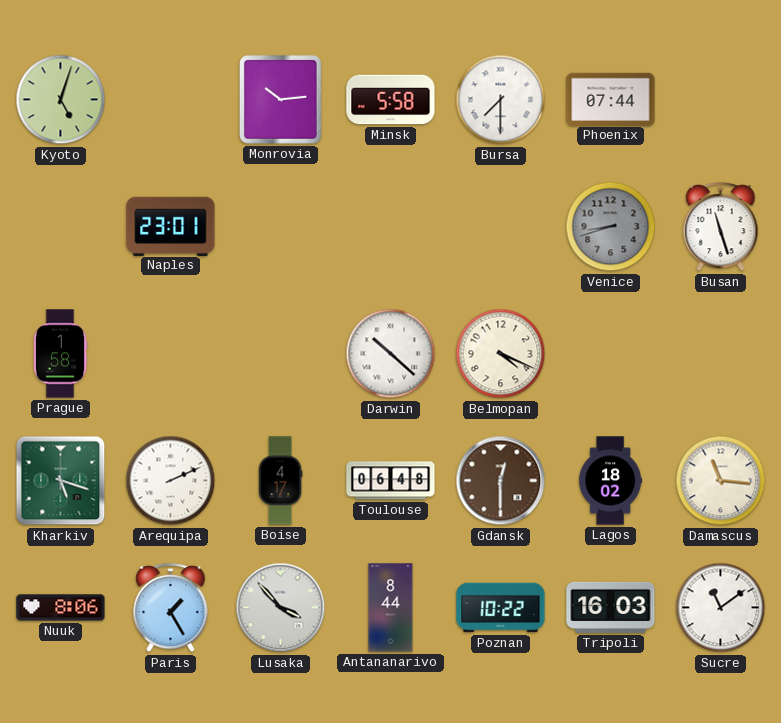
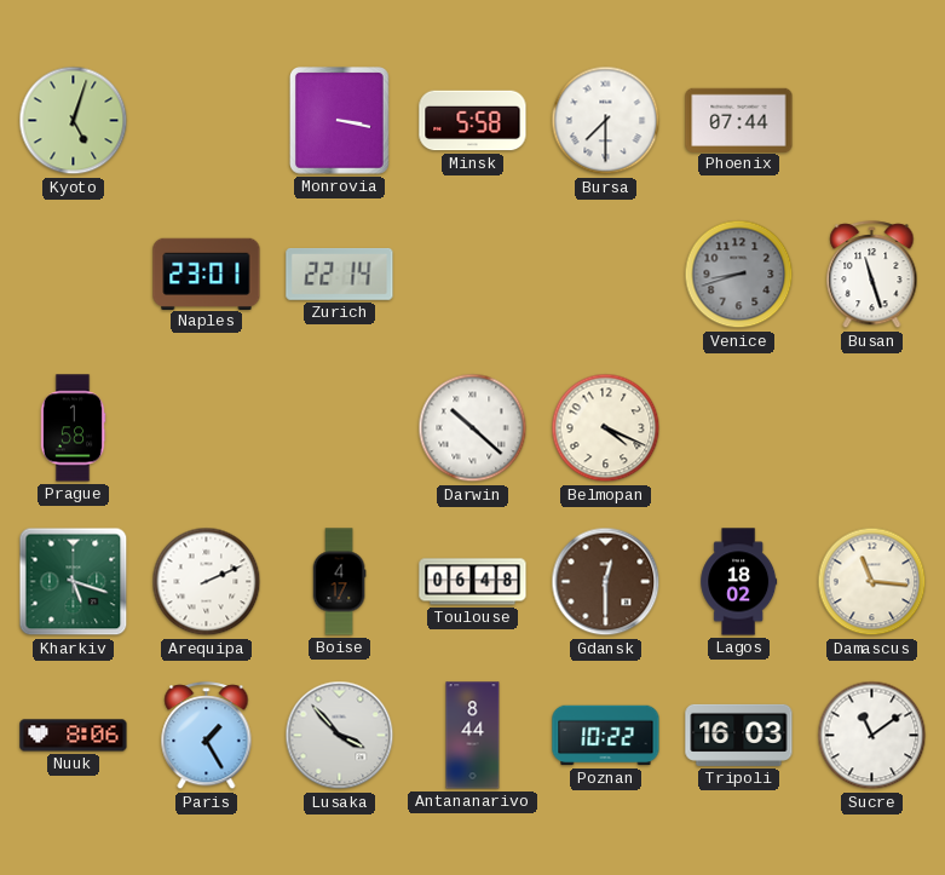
Monrovia: 10:14 -> 3:17
Zurich: none -> 22:14
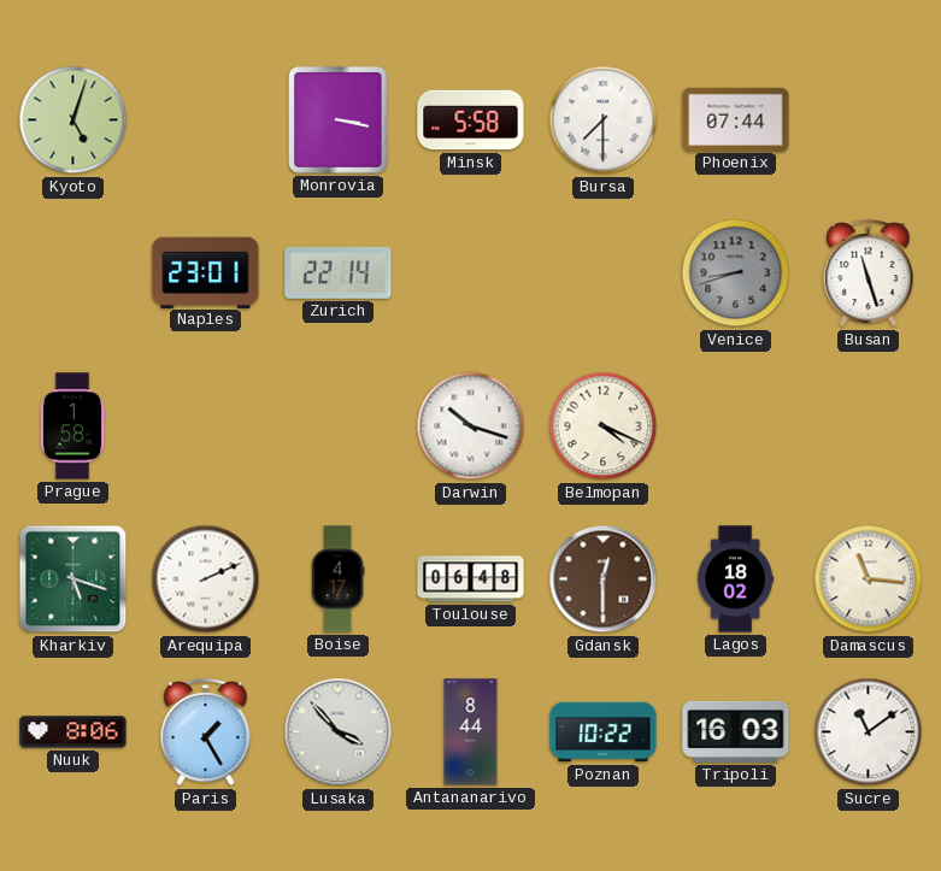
Darwin: 10:22 -> 10:18
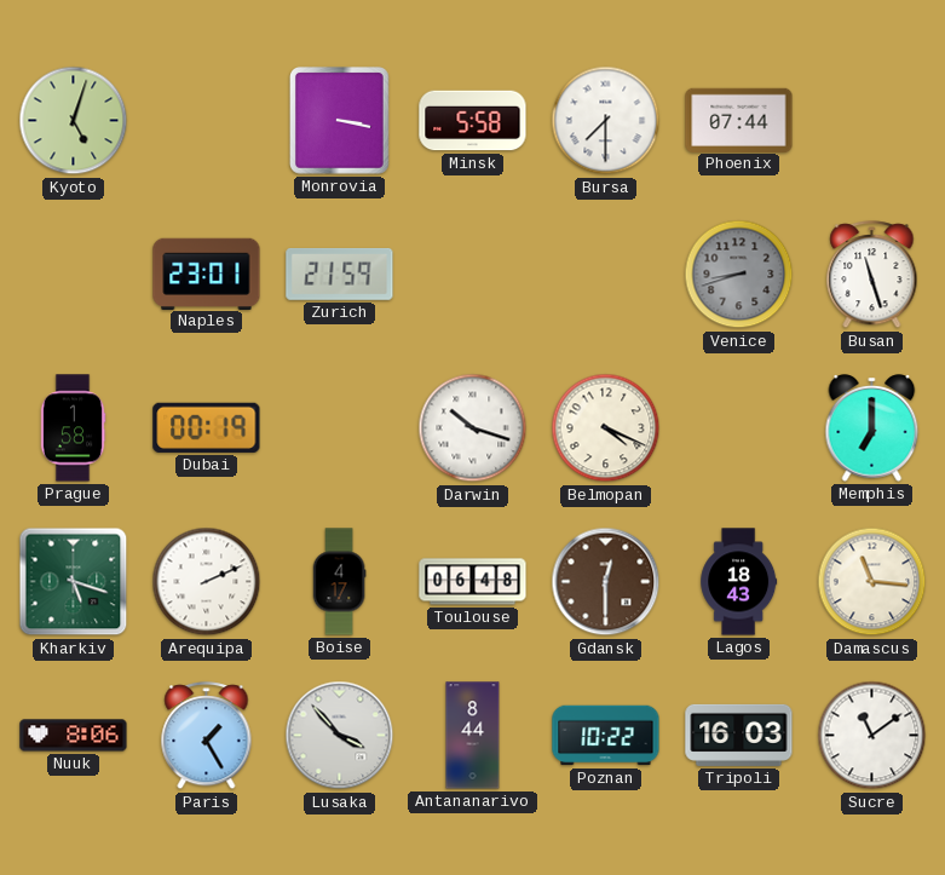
Zurich: 22:14 -> 21:59
Dubai: none -> 00:19
Memphis: none -> 7:00
Lagos: 18:02 -> 18:43
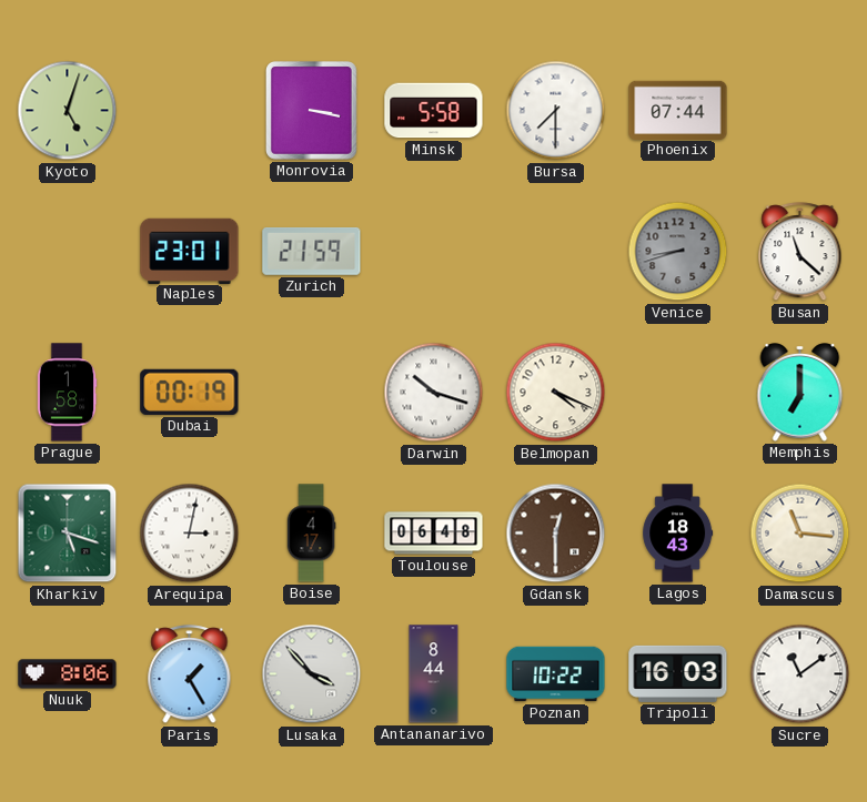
Busan: 11:27 -> 11:22
Arequipa: 2:11 -> 3:02
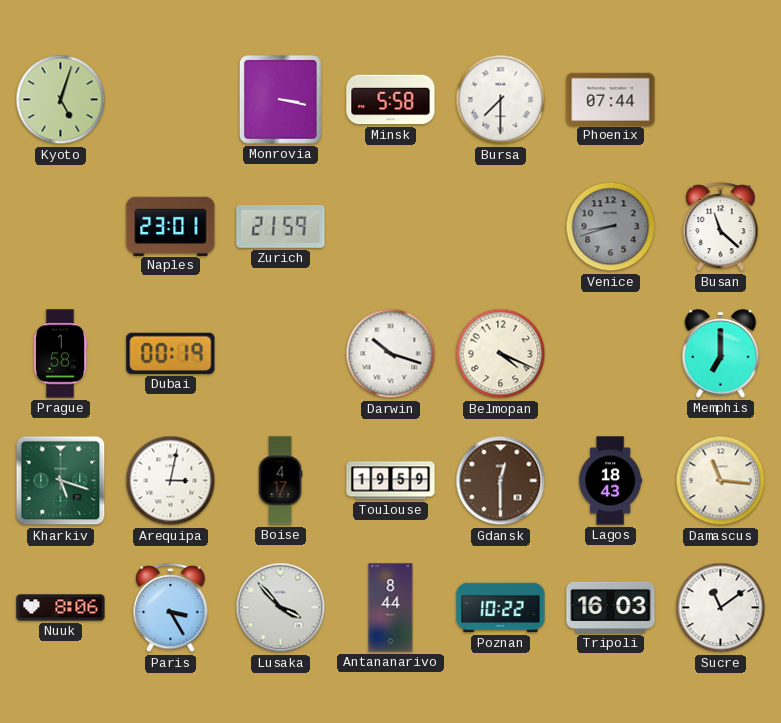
Toulouse: 06:48 -> 19:59
Paris: 1:25 -> 3:25
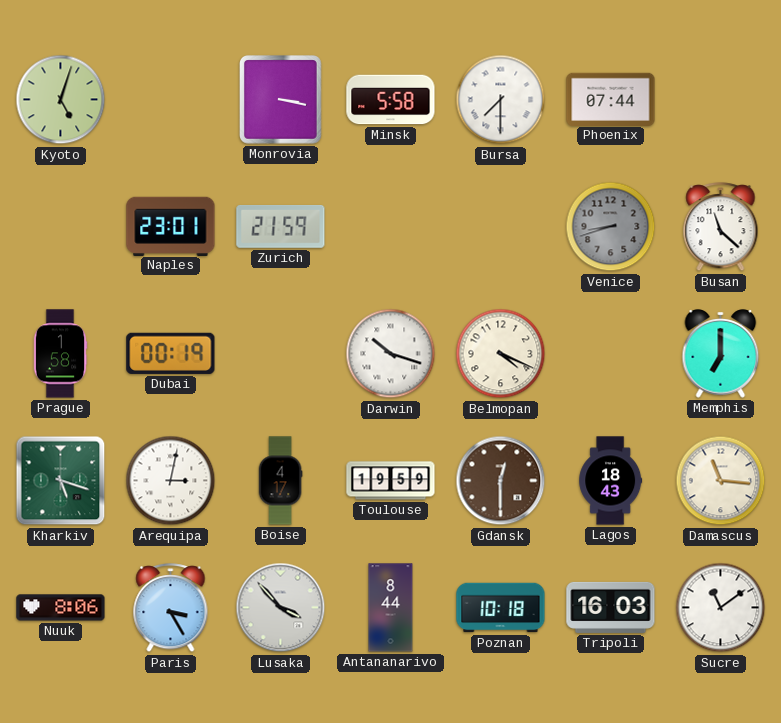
Poznan: 10:22 -> 10:18
